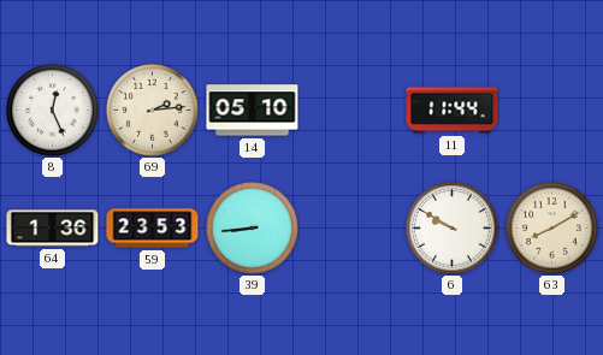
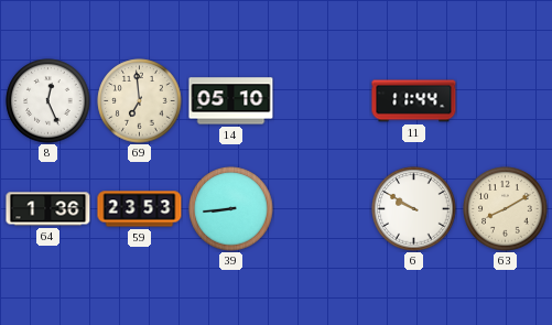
69: 2:14 -> 6:59
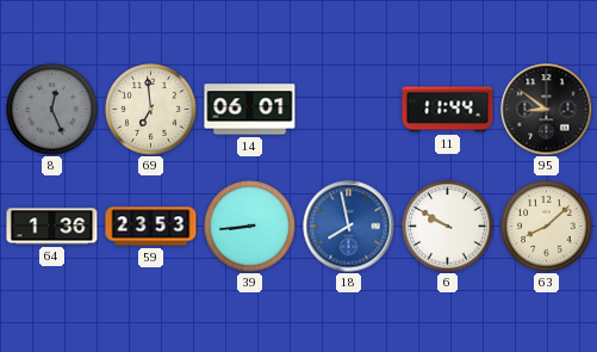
8 dial: white -> grey
14: 05:10 -> 06:01
95: none -> 8:51
18: none -> 7:58
63: 8:10 -> 8:08
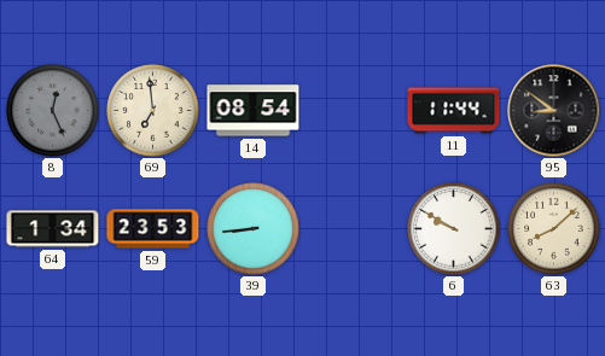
14: 06:01 -> 08:54
64: 1:36 -> 1:34
18: 7:58 -> none
